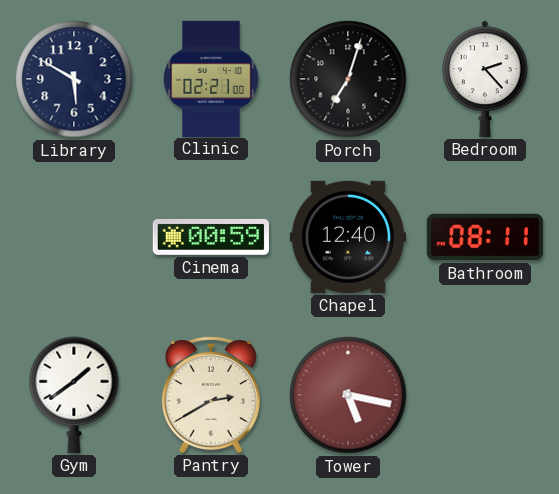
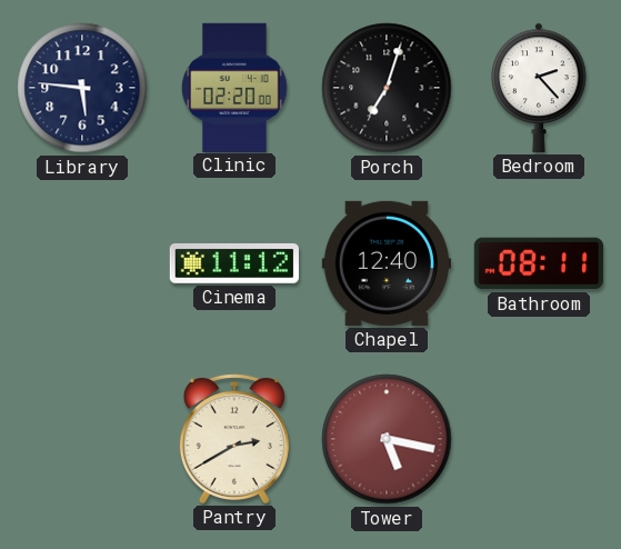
Library: 5:50 -> 5:46
Clinic: 02:21 -> 02:20
Cinema: 00:59 -> 11:12
Gym: 1:39 -> none
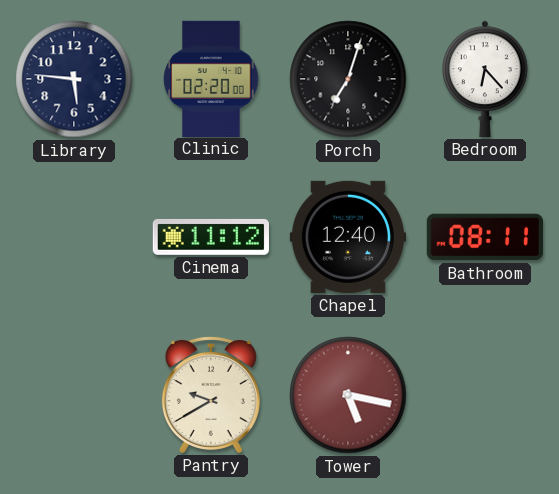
Bedroom: 2:23 -> 6:23
Pantry: 2:40 -> 9:40
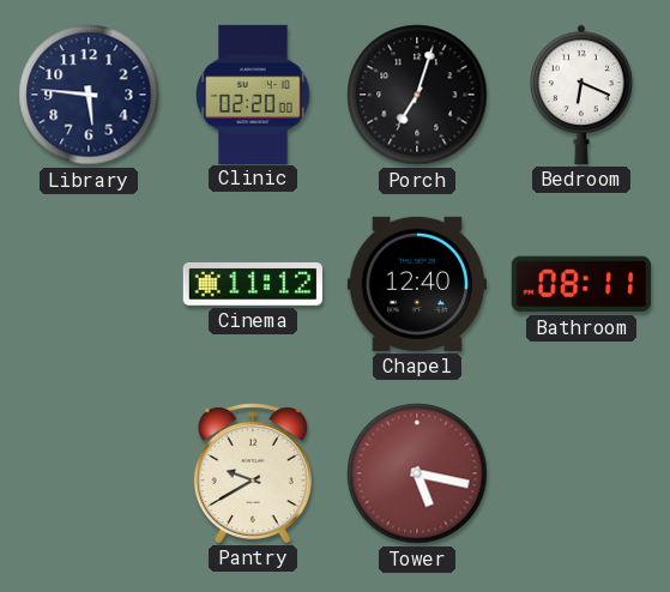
Bedroom: 6:23 -> 6:19
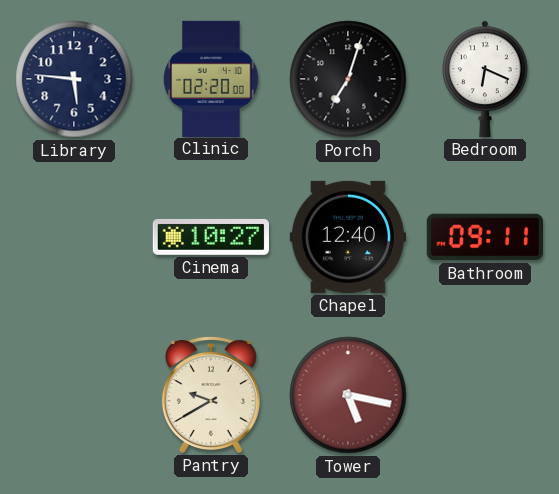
Cinema: 11:12 -> 10:27
Bathroom: 08:11 -> 09:11
